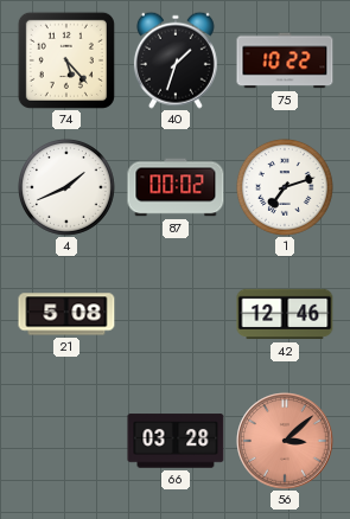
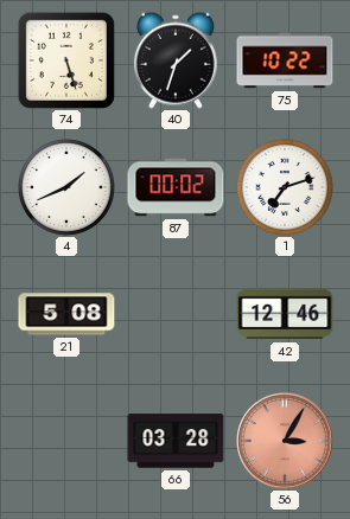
74: 5:23 -> 5:27
56: 3:08 -> 3:05
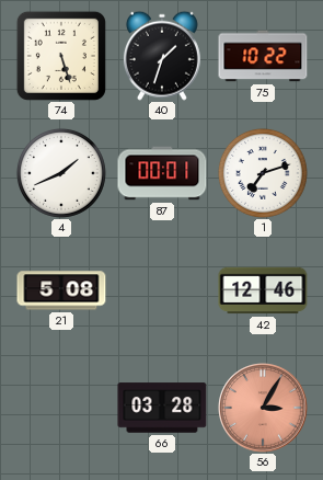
87: 00:02 -> 00:01
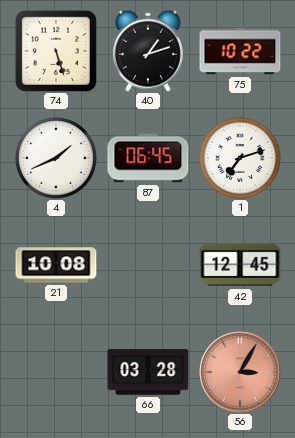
40: 1:33 -> 1:12
87: 00:01 -> 06:45
21: 5:08 -> 10:08
42: 12:46 -> 12:45
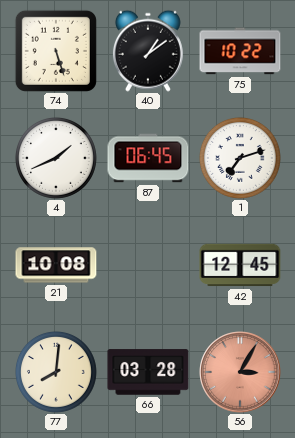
40: 1:12 -> 1:09
77: none -> 8:01
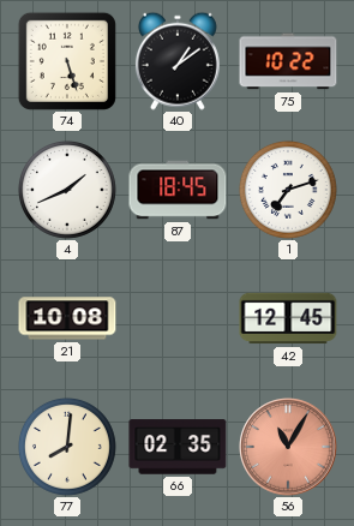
87: 06:45 -> 18:45
66: 03:28 -> 02:35
56: 3:05 -> 11:05
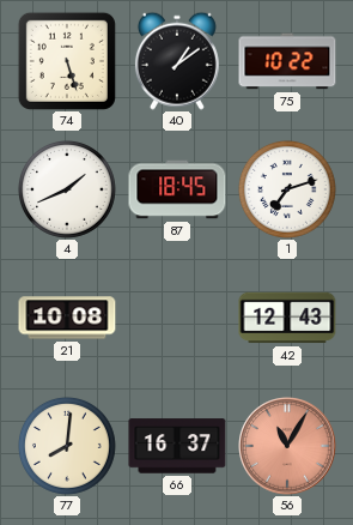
42: 12:45 -> 12:43
66: 02:35 -> 16:37
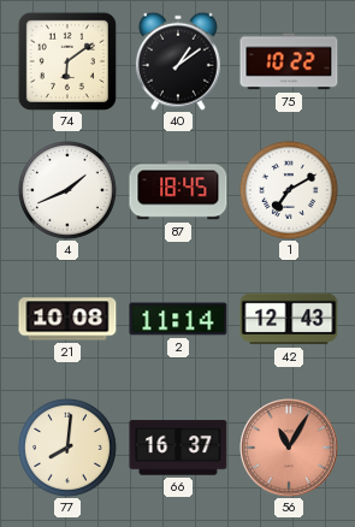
74: 5:27 -> 6:09
1: 7:12 -> 7:10
2: none -> 11:14
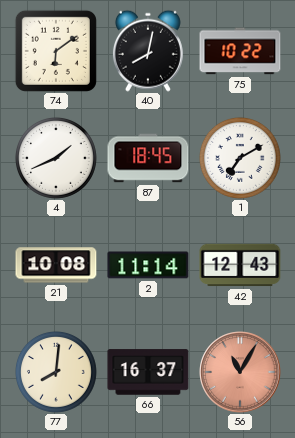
40: 1:09 -> 8:02
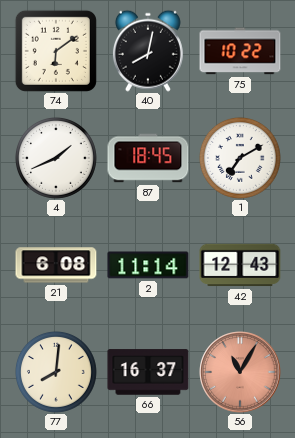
21: 10:08 -> 6:08
